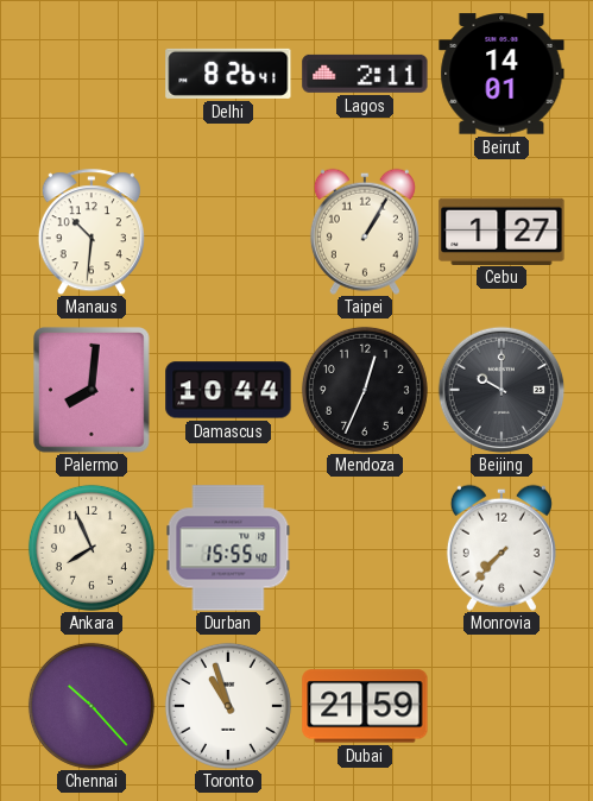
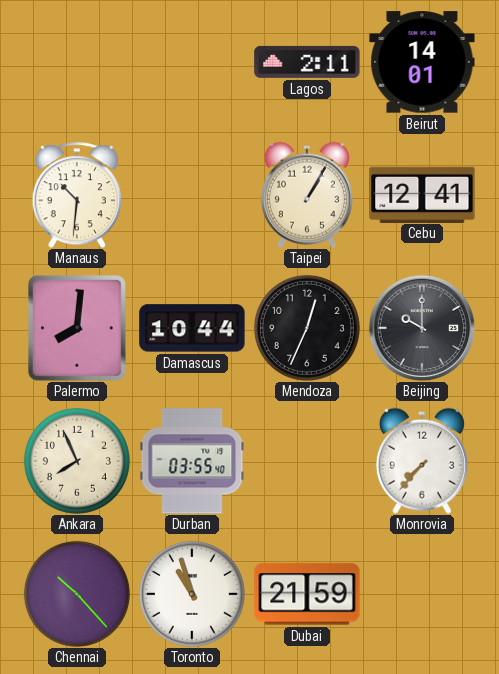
Delhi: 8:26 -> none
Cebu: 1:27 -> 12:41
Durban: 15:55 -> 03:55
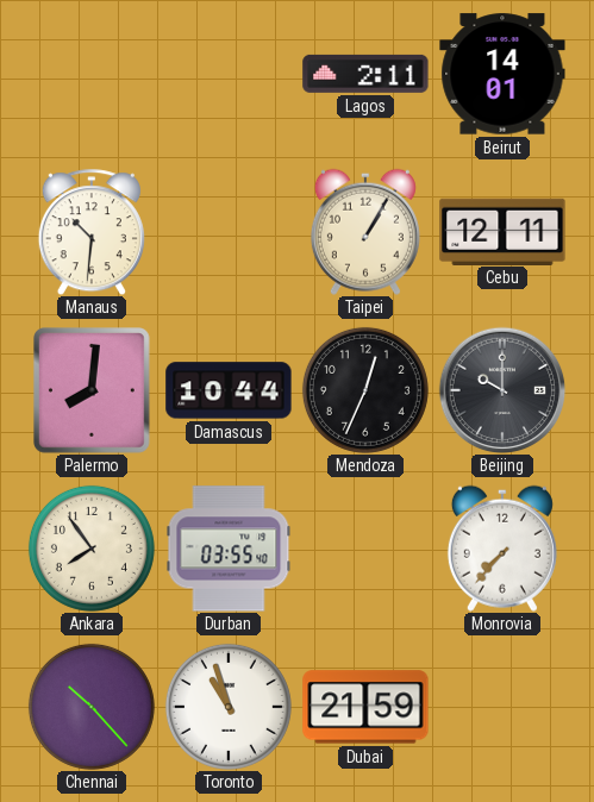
Cebu: 12:41 -> 12:11
Ankara: 7:56 -> 7:54
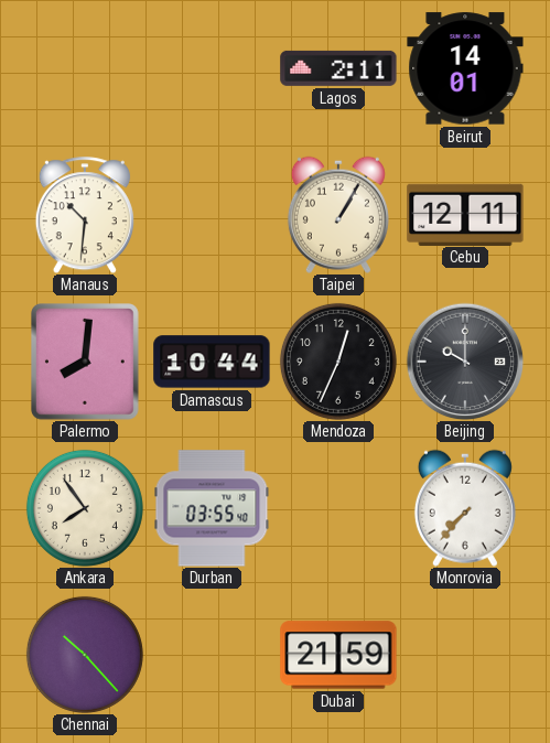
Toronto: 10:57 -> none
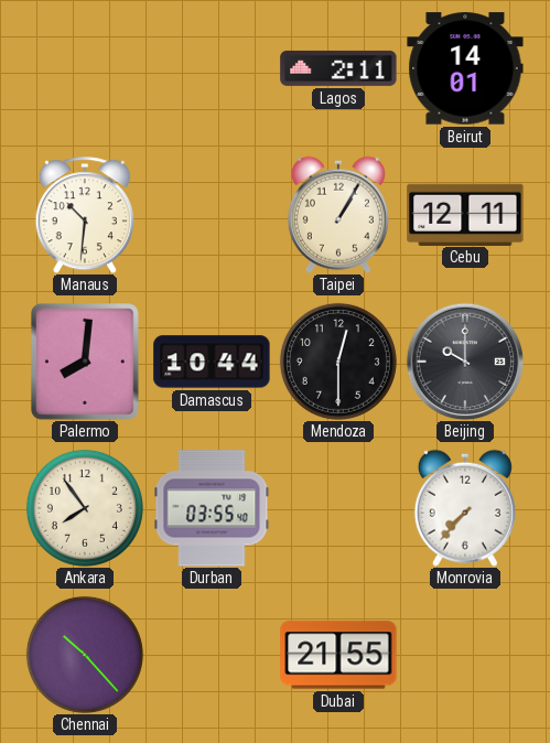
Mendoza: 12:34 -> 12:30
Dubai: 21:59 -> 21:55
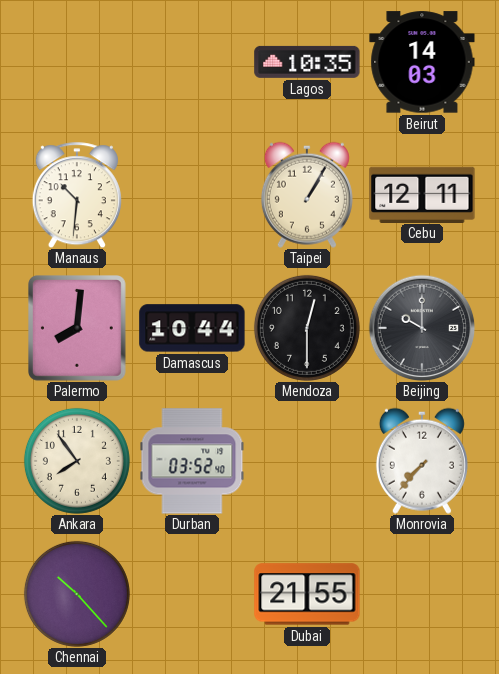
Lagos: 2:11 -> 10:35
Beirut: 14:01 -> 14:03
Durban: 03:55 -> 03:52
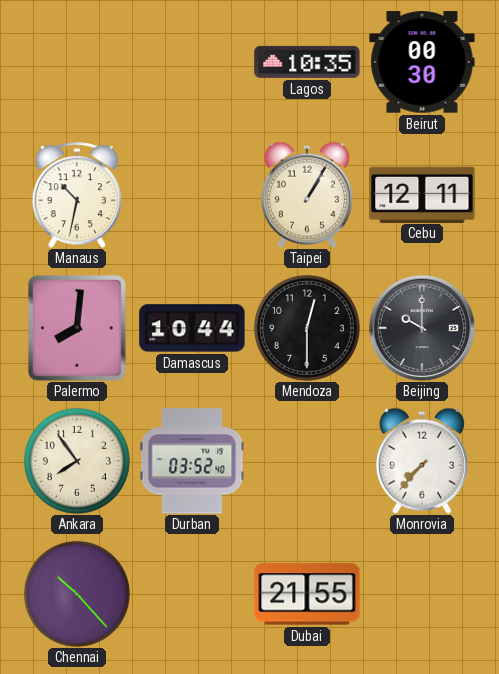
Beirut: 14:03 -> 00:30
Manaus: 10:31 -> 10:32
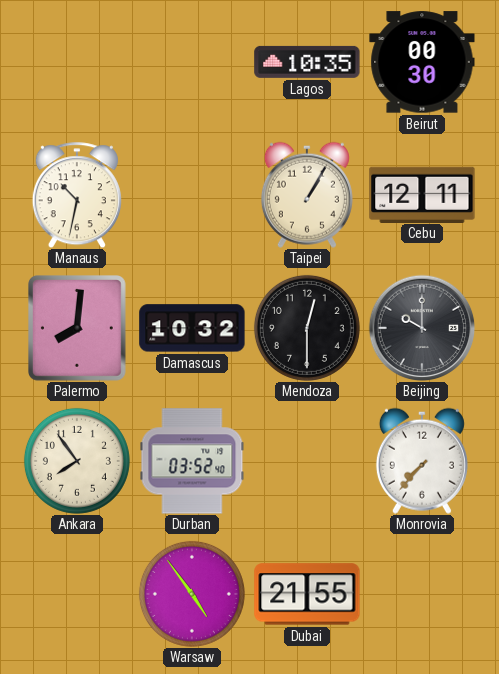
Damascus: 10:44 -> 10:32
Chennai: 10:23 -> none
Warsaw: none -> 4:54
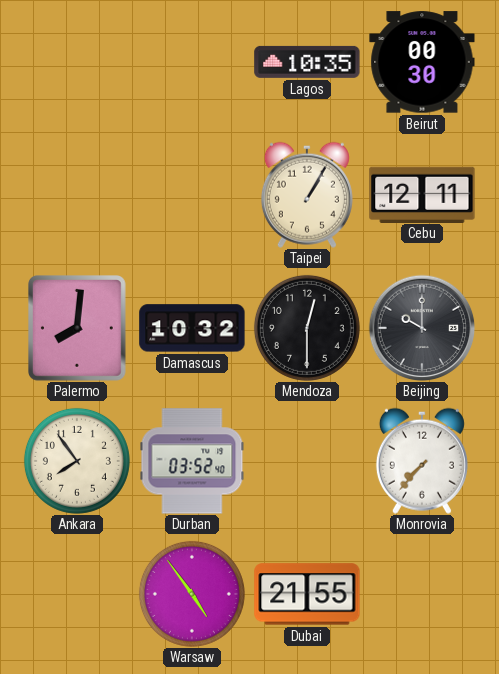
Manaus: 10:32 -> none
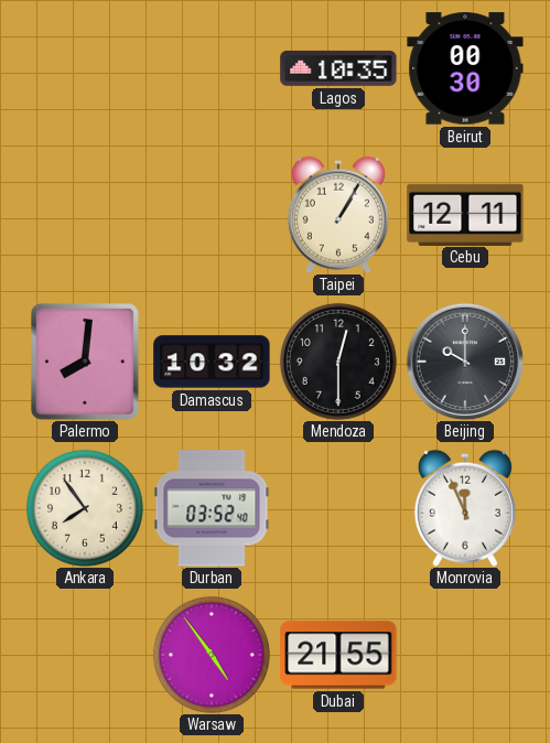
Monrovia: 7:37 -> 11:56
